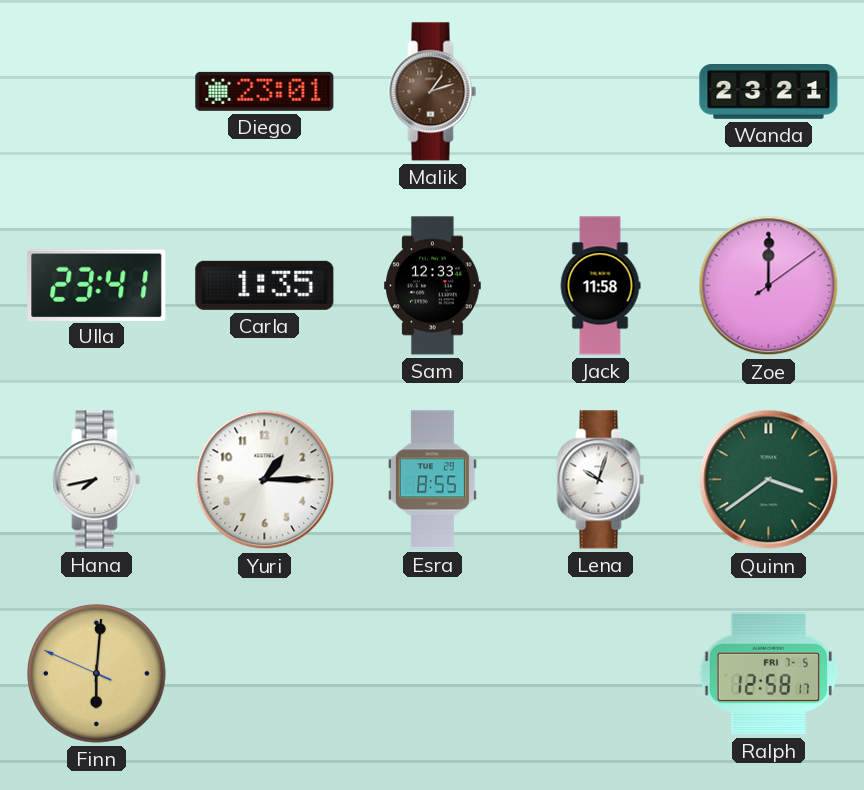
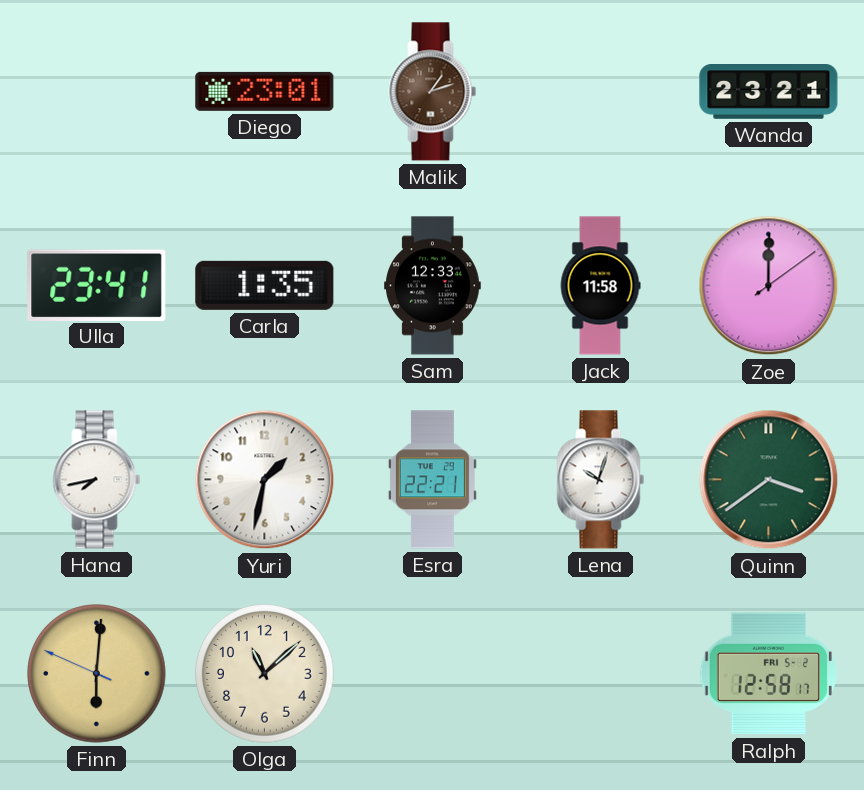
Yuri: 1:15 -> 1:32
Esra: 8:55 -> 22:21
Olga: none -> 11:08
Ralph date: FRI 7-5 -> FRI 5-2
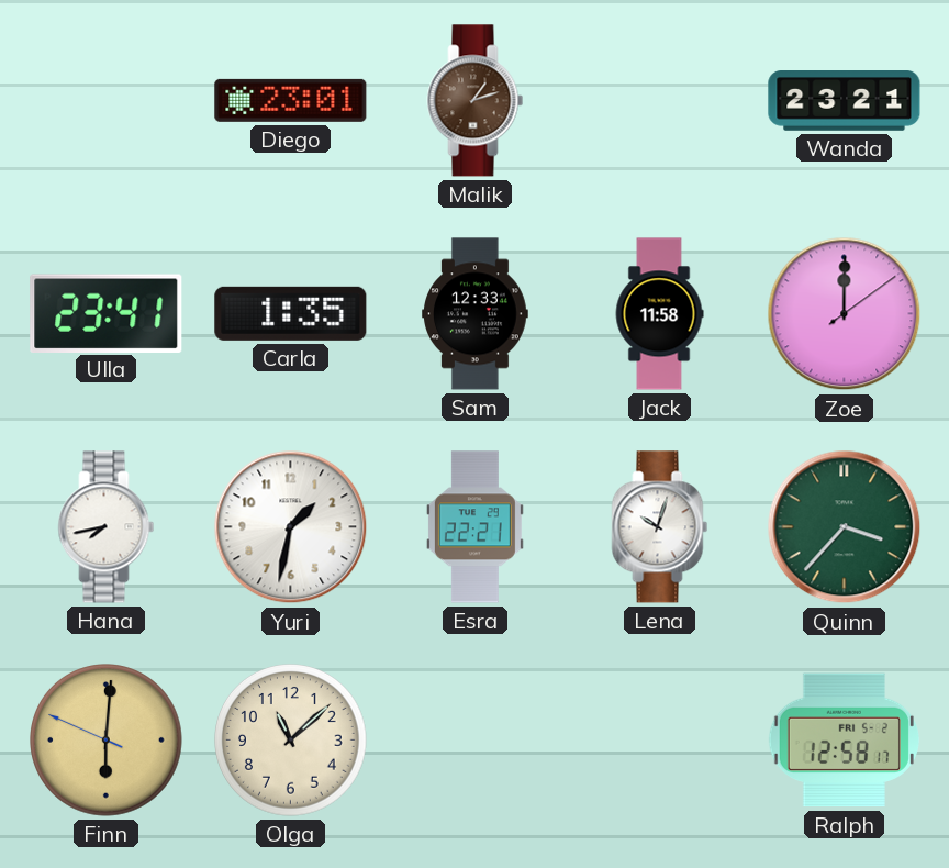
Quinn: 3:39 -> 3:37
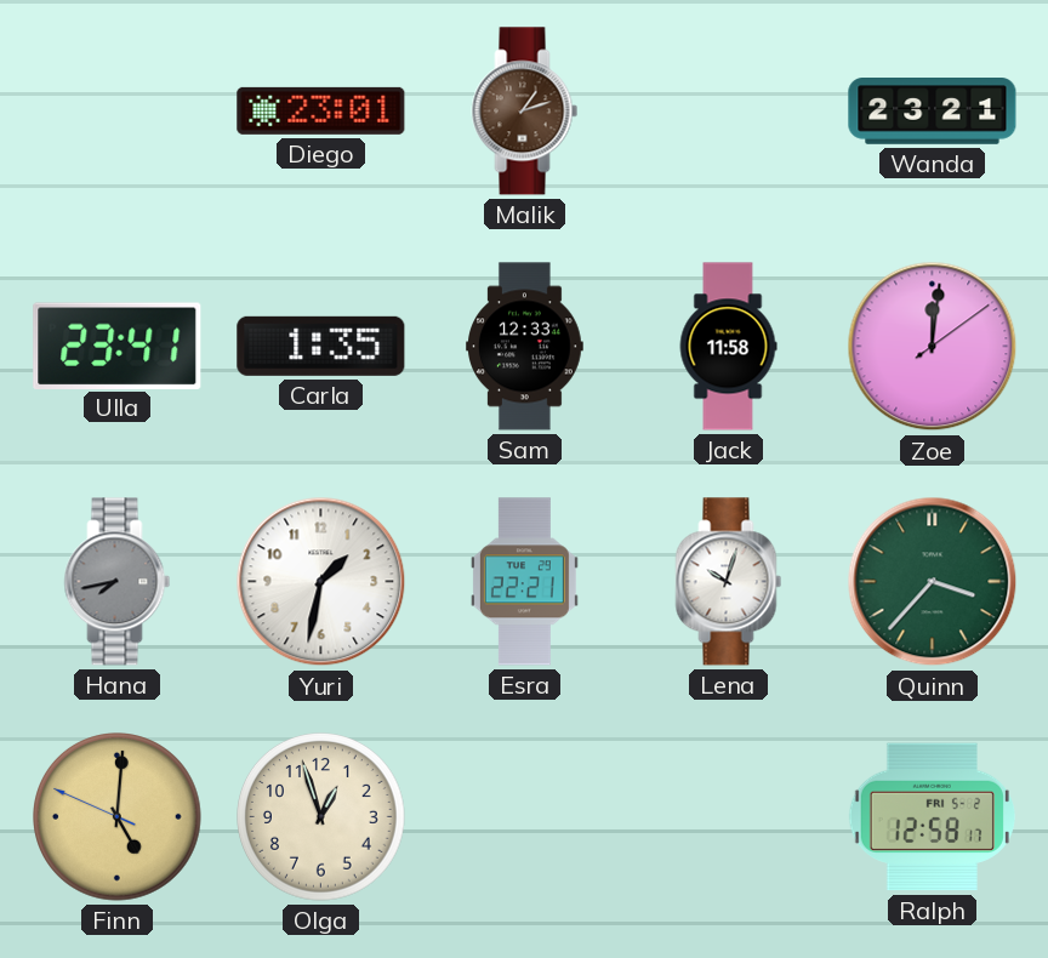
Zoe: 12:00 -> 12:01
Hana dial: white -> grey
Finn: 6:00 -> 5:00
Olga: 11:08 -> 12:57
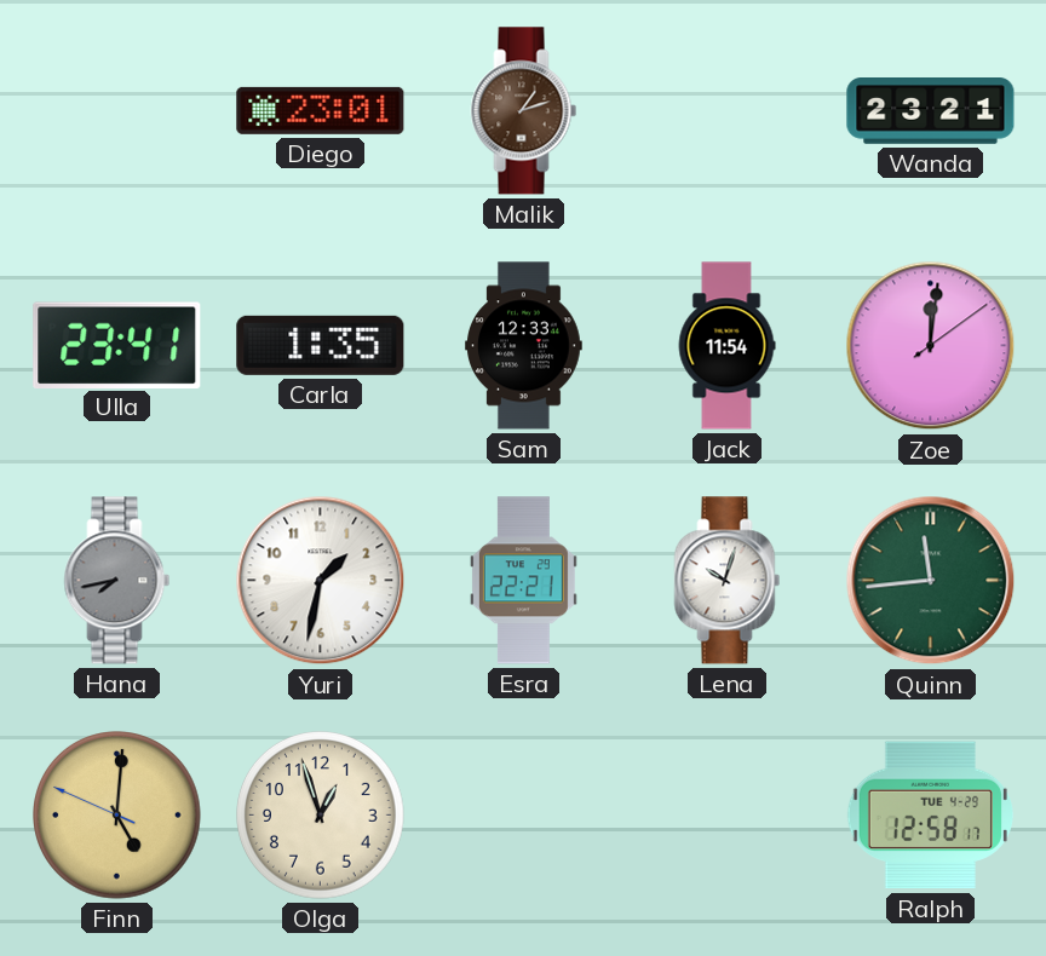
Jack: 11:58 -> 11:54
Quinn: 3:37 -> 11:44
Ralph date: FRI 5-2 -> TUE 4-29
